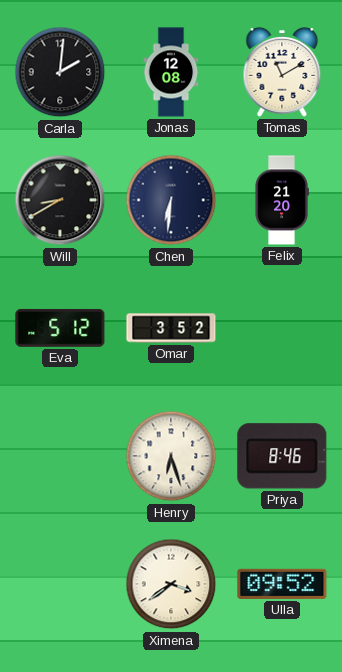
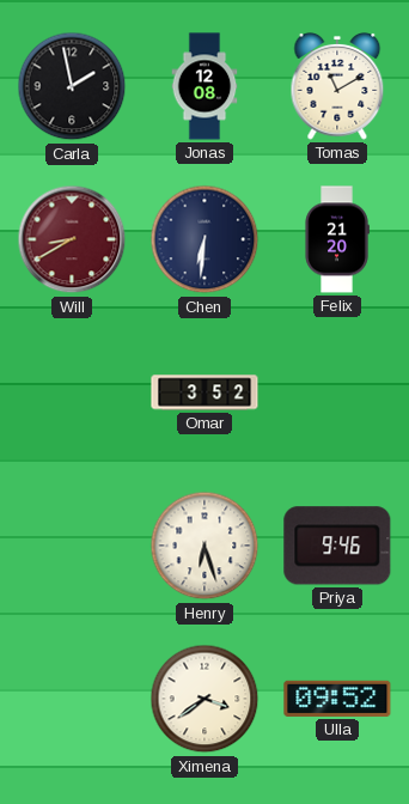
Carla: 2:01 -> 1:58
Will dial: black -> burgundy
Eva: 5:12 -> none
Priya: 8:46 -> 9:46
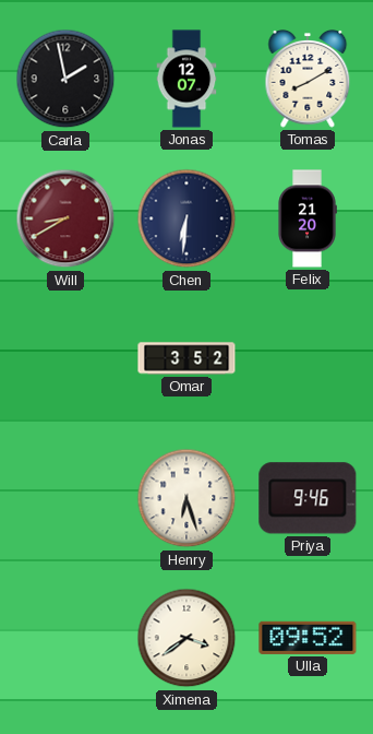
Jonas: 12:08 -> 12:07
Tomas: 11:10 -> 8:10
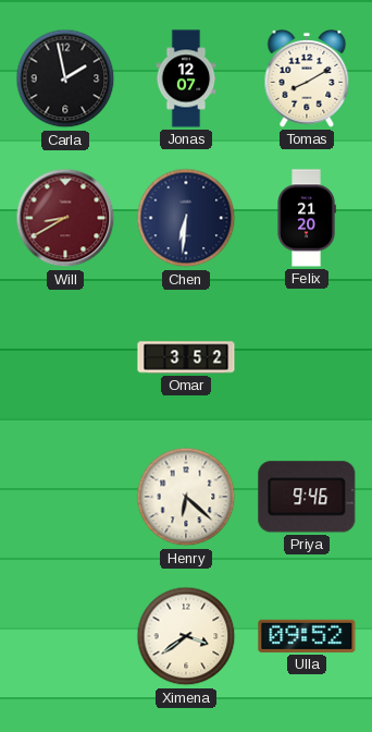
Henry: 6:27 -> 6:22
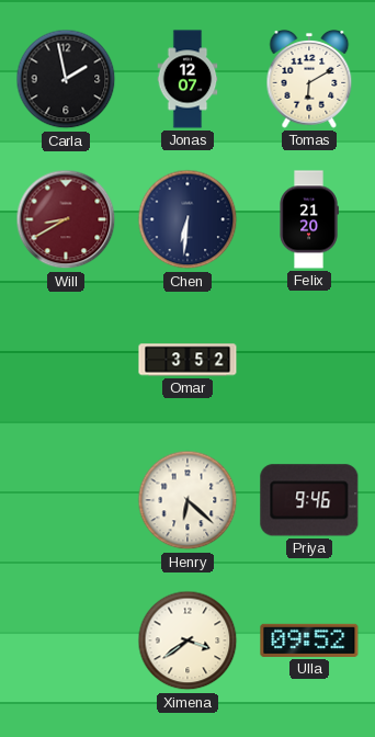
Tomas: 8:10 -> 6:10
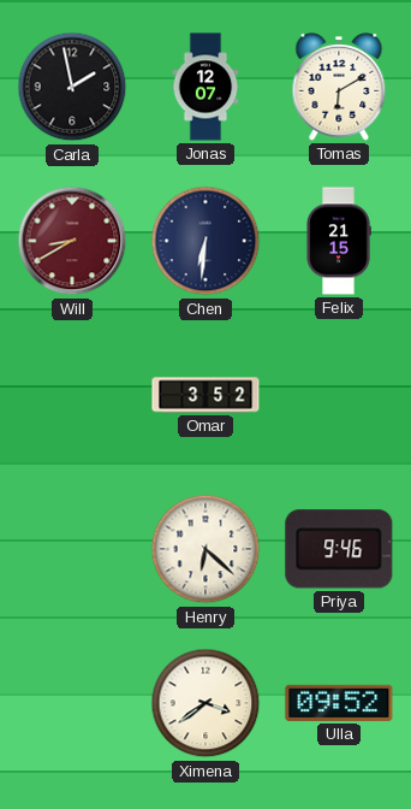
Felix: 21:20 -> 21:15
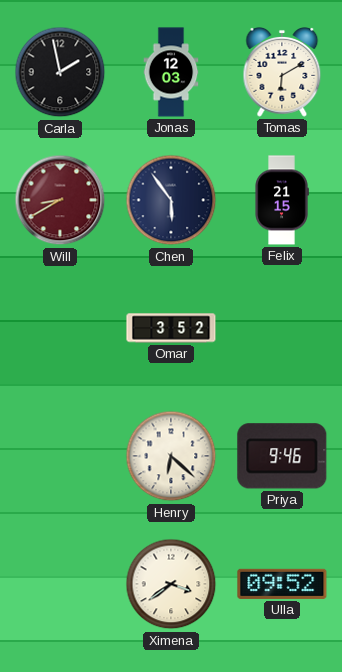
Jonas: 12:07 -> 12:03
Chen: 6:31 -> 5:54
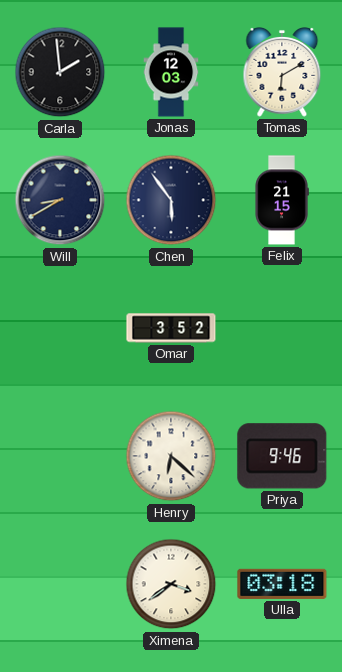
Carla: 1:58 -> 1:59
Will dial: burgundy -> navy
Ulla: 09:52 -> 03:18
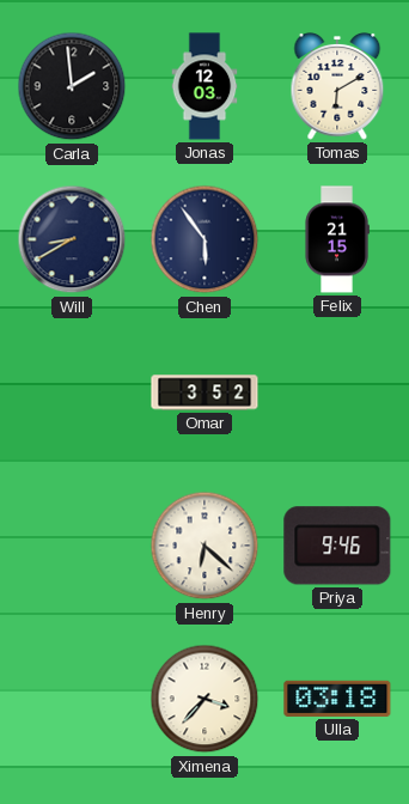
Ximena: 3:39 -> 3:37
